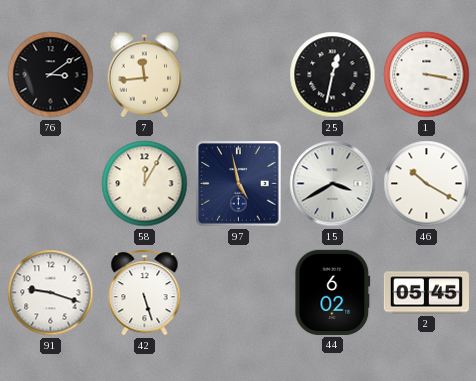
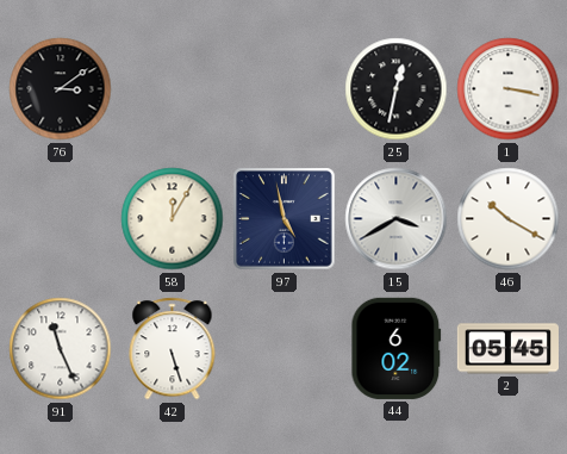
7: 11:44 -> none
91: 9:18 -> 11:26
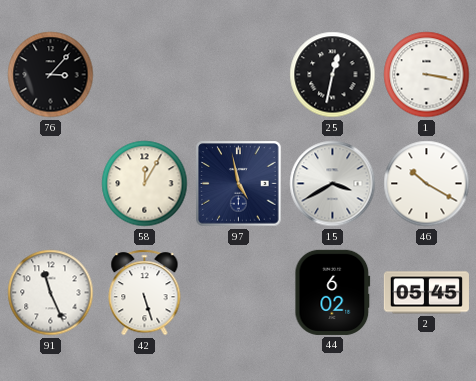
76: 3:09 -> 3:07
